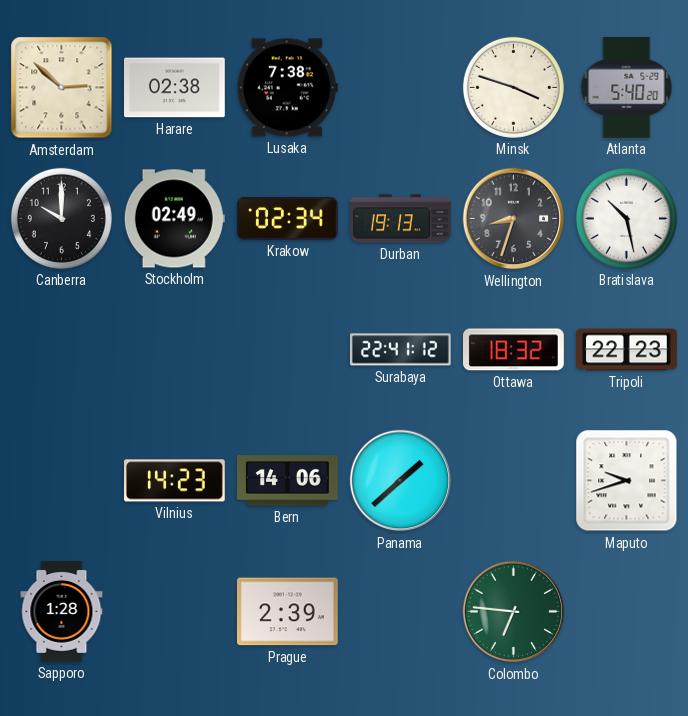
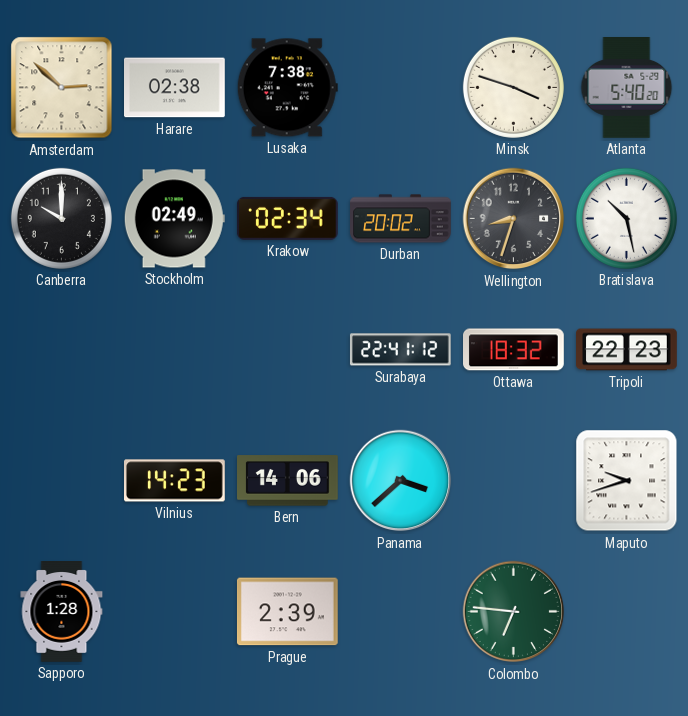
Durban: 19:13 -> 20:02
Panama: 1:38 -> 3:38
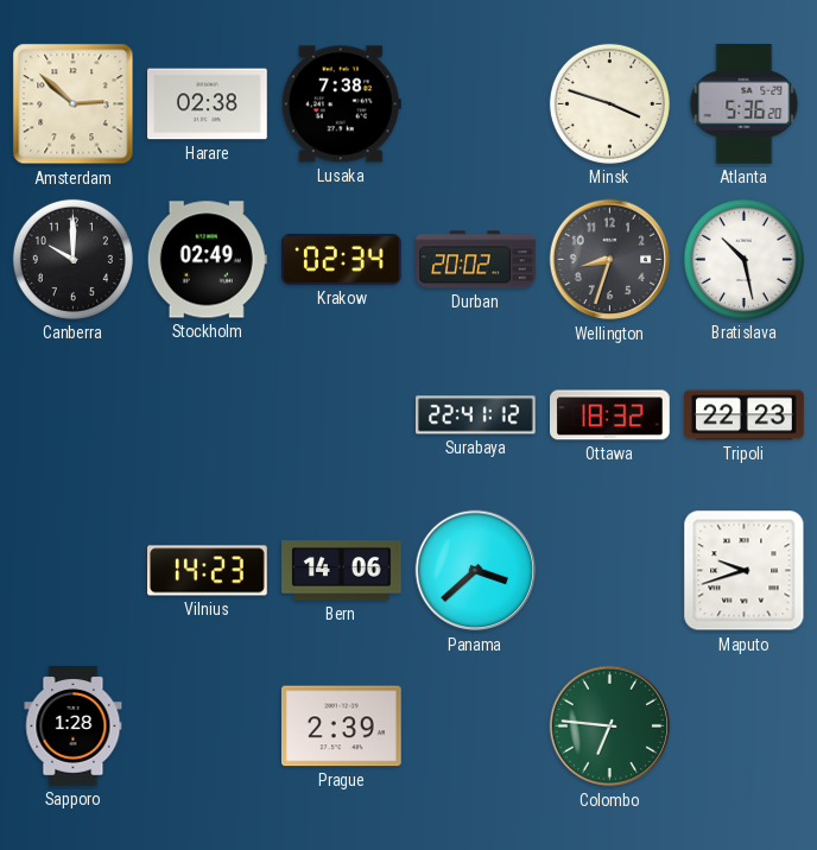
Atlanta: 5:40 -> 5:36
